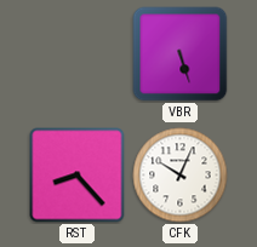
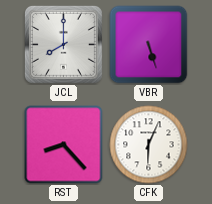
JCL: none -> 8:00
CFK: 10:04 -> 6:04
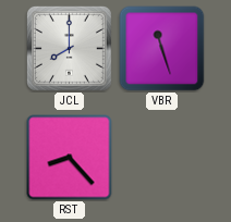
VBR: 5:27 -> 11:27
CFK: 6:04 -> none
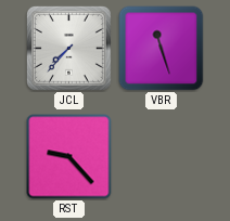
JCL: 8:00 -> 7:37
RST: 8:23 -> 9:23
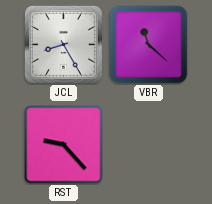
JCL: 7:37 -> 8:25
VBR: 11:27 -> 11:22
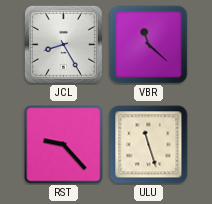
ULU: none -> 11:27
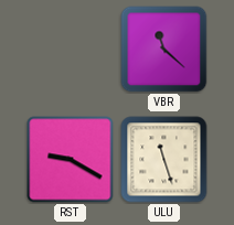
JCL: 8:25 -> none
RST: 9:23 -> 9:20
